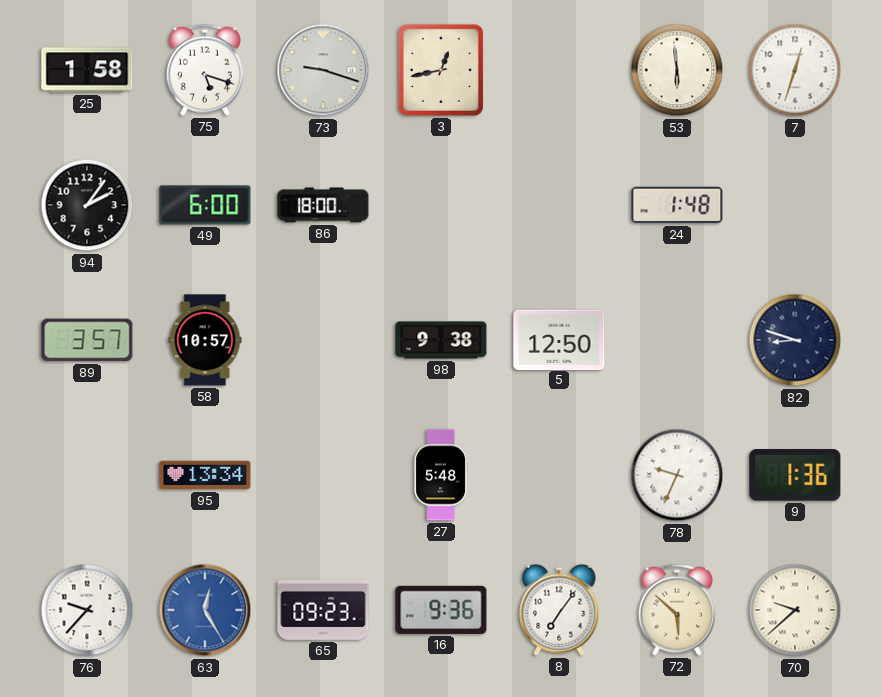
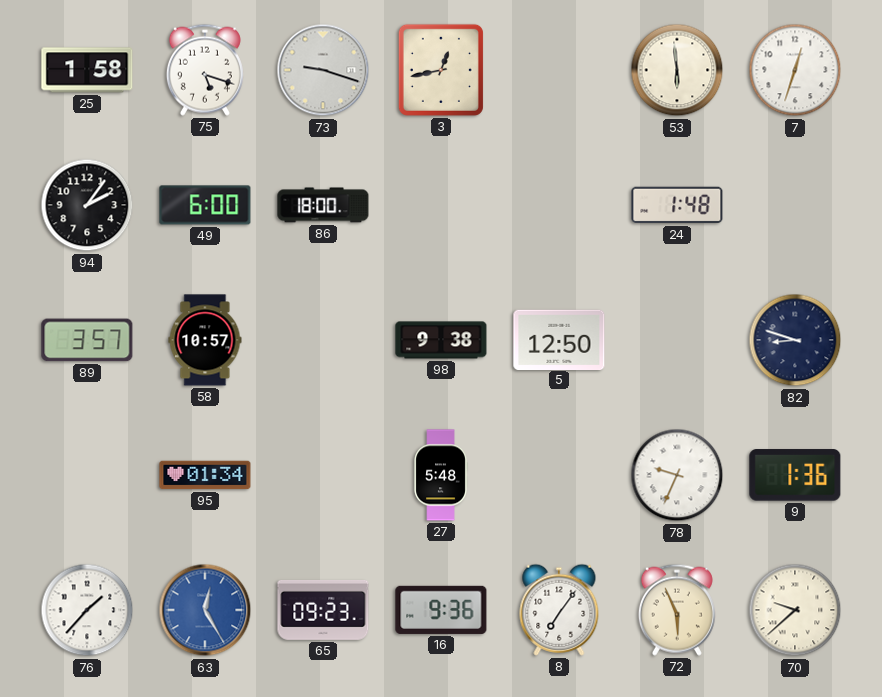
95: 13:34 -> 01:34
76: 9:37 -> 1:37
72: 5:52 -> 5:56
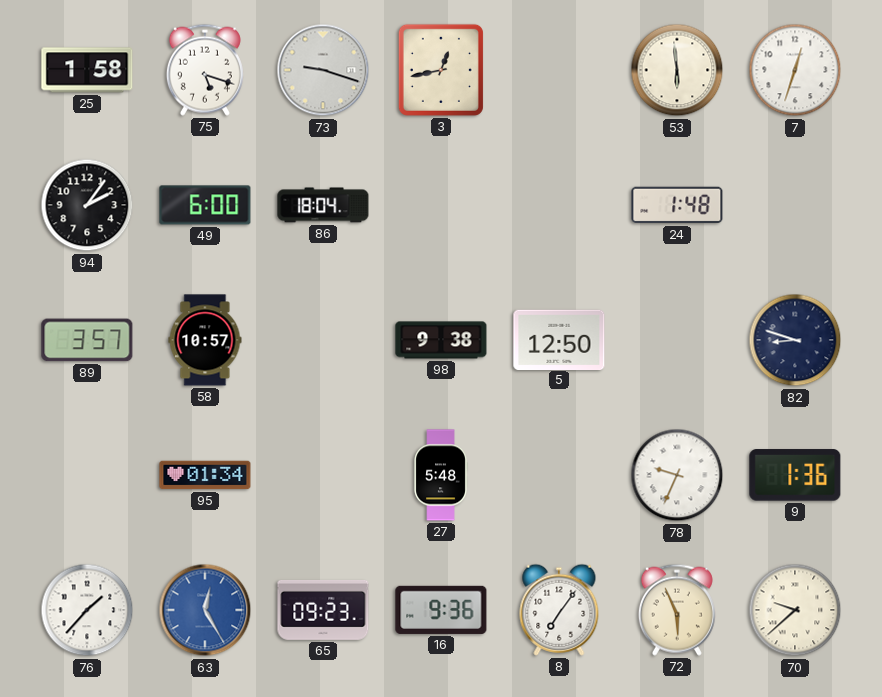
86: 18:00 -> 18:04
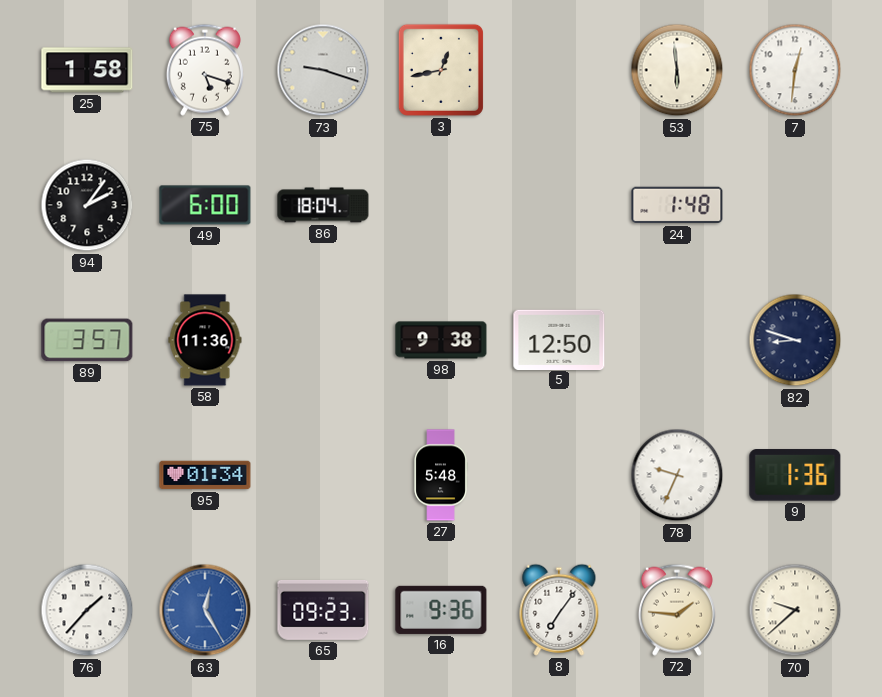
7: 12:33 -> 12:31
58: 10:57 -> 11:36
72: 5:56 -> 1:46
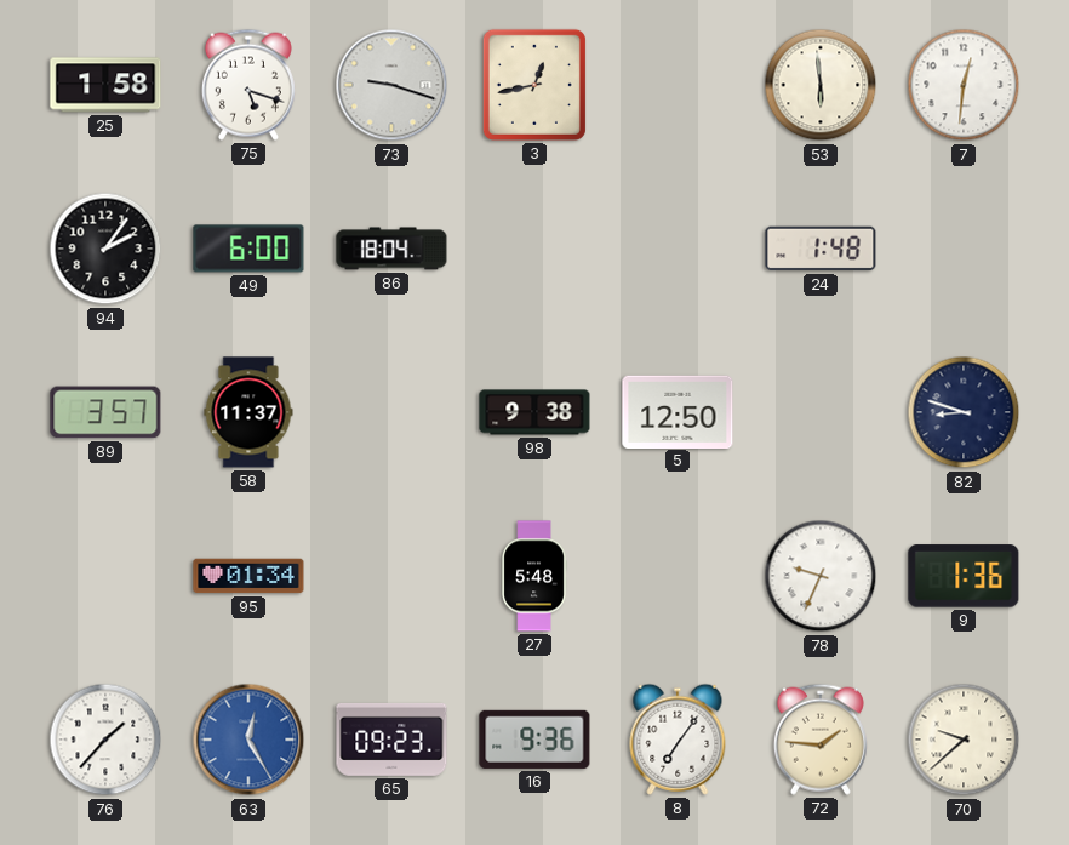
58: 11:36 -> 11:37
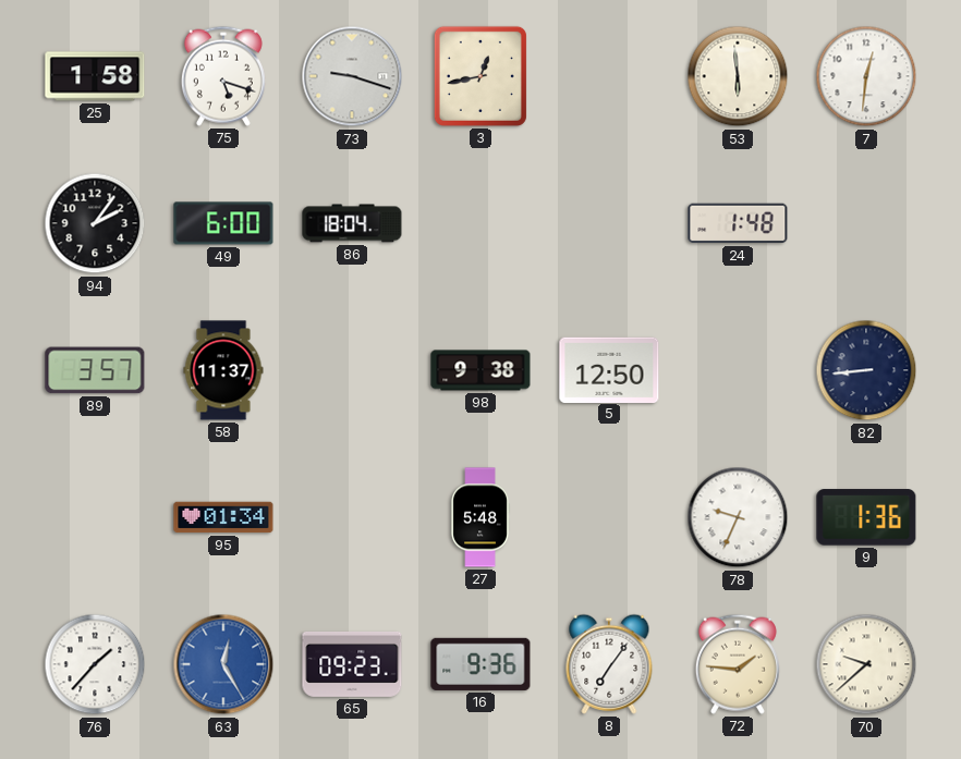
82: 8:48 -> 8:44
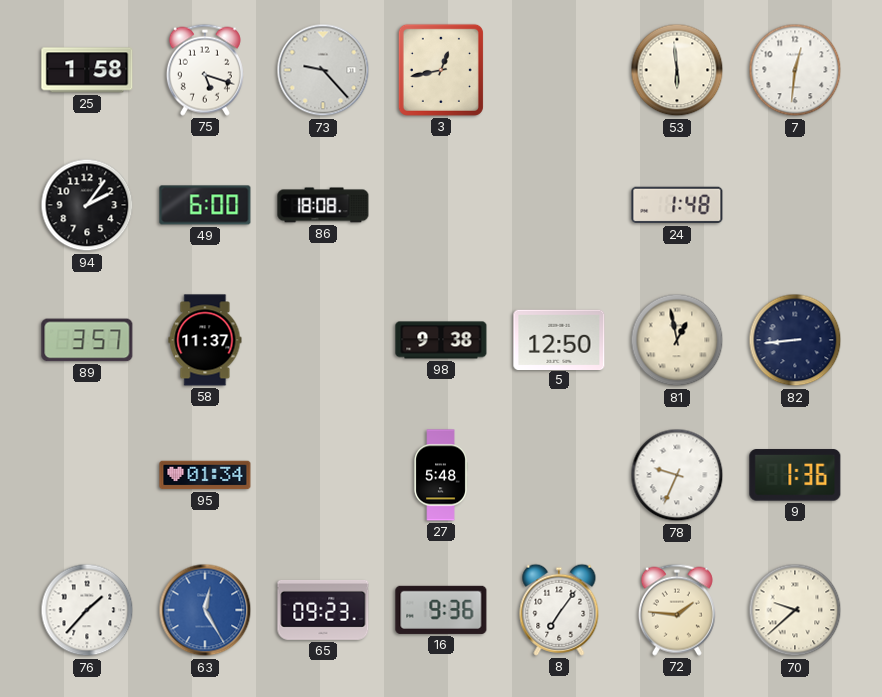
73: 9:18 -> 9:23
86: 18:04 -> 18:08
81: none -> 12:58
